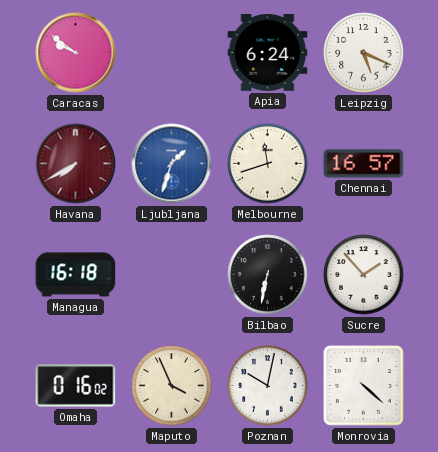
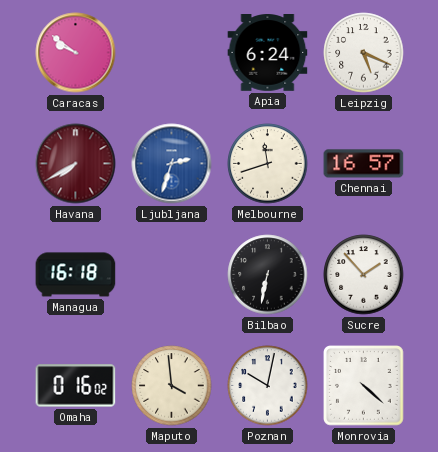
Ljubljana: 1:33 -> 2:33
Maputo: 3:56 -> 3:59
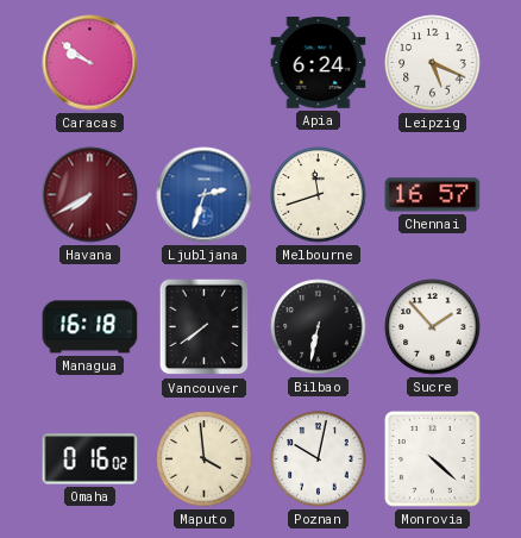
Vancouver: none -> 7:39
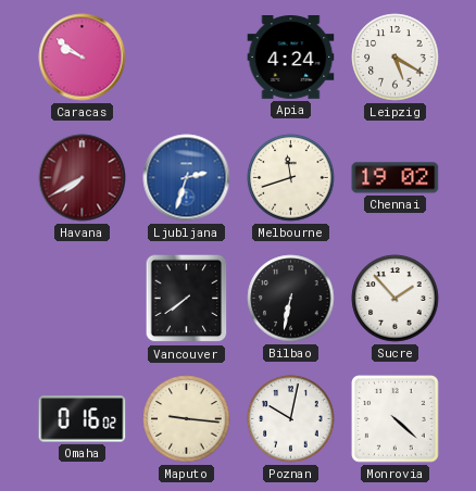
Apia: 6:24 -> 4:24
Leipzig: 5:19 -> 5:20
Chennai: 16:57 -> 19:02
Managua: 16:18 -> none
Maputo: 3:59 -> 9:16
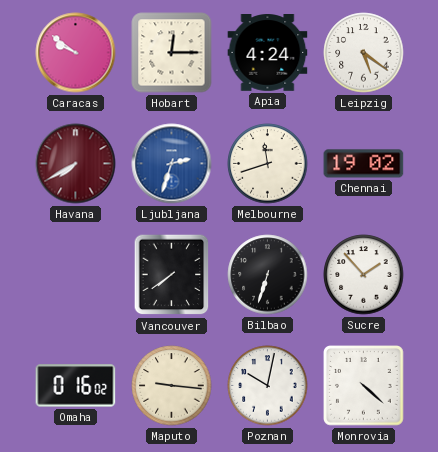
Hobart: none -> 12:15
Leipzig: 5:20 -> 5:21
Bilbao: 6:32 -> 6:33
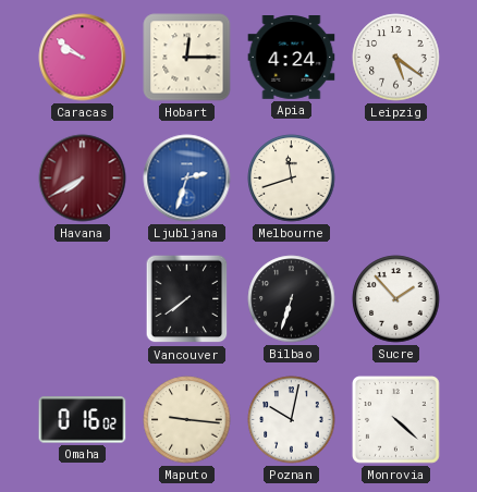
Chennai: 19:02 -> none
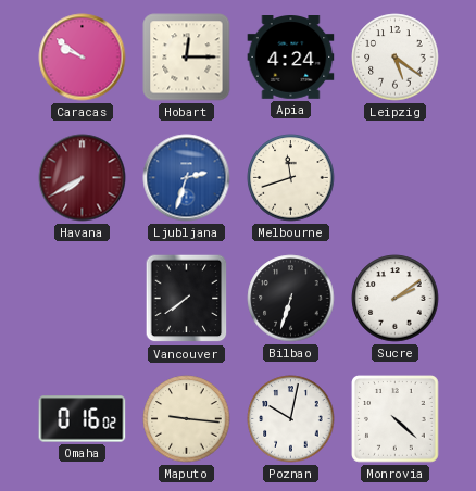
Sucre: 1:53 -> 2:09
